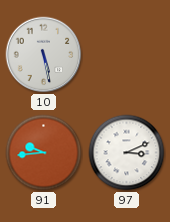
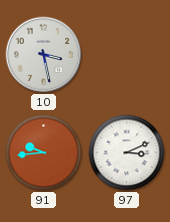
10: 5:28 -> 3:28
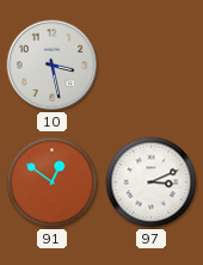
91: 9:44 -> 12:51
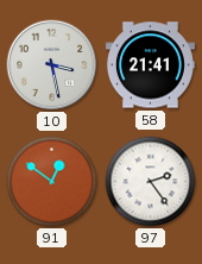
58: none -> 21:41
97: 3:11 -> 2:24
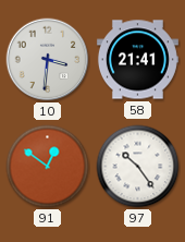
10: 3:28 -> 3:31
97: 2:24 -> 10:24
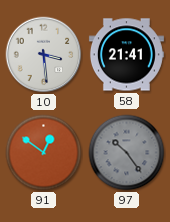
10: 3:31 -> 3:29
97 dial: white -> grey
